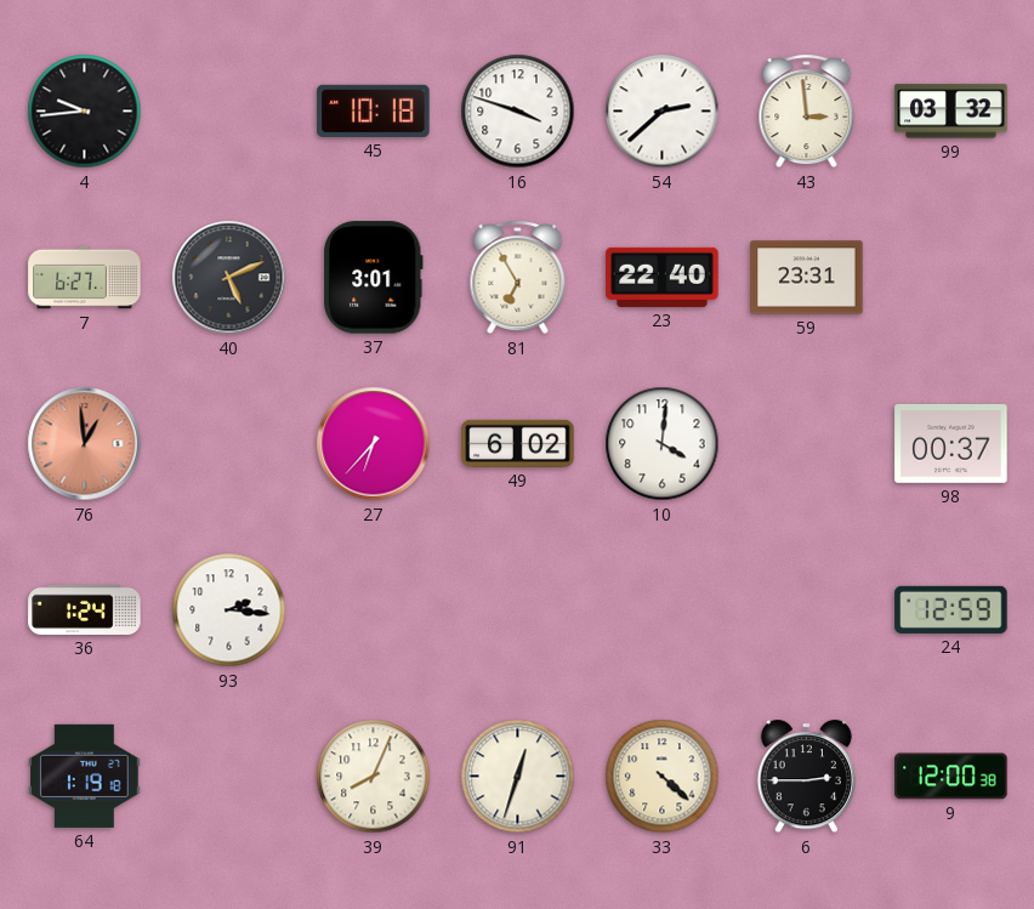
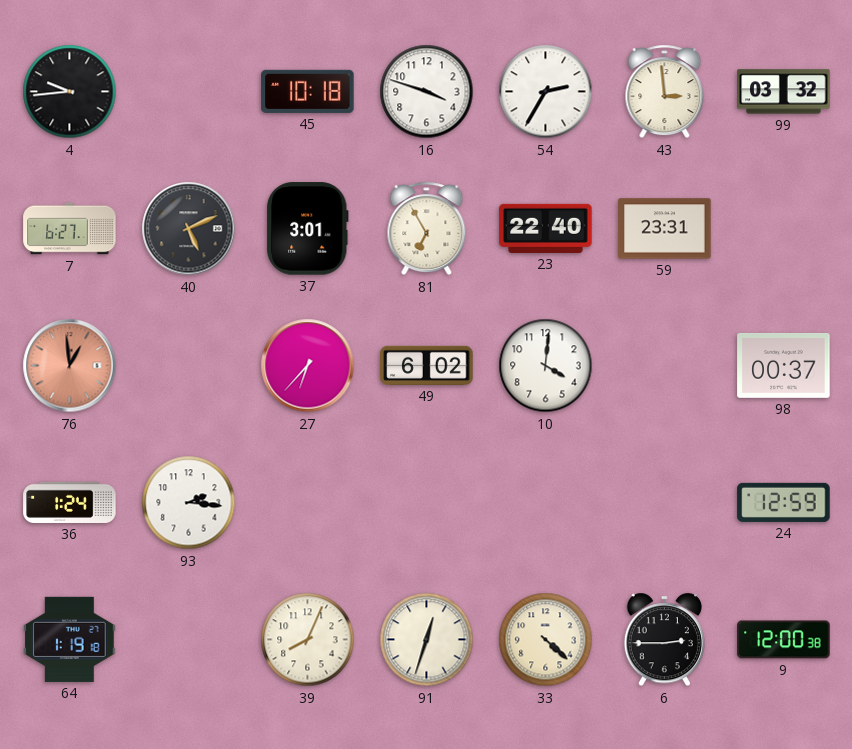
54: 2:38 -> 2:35
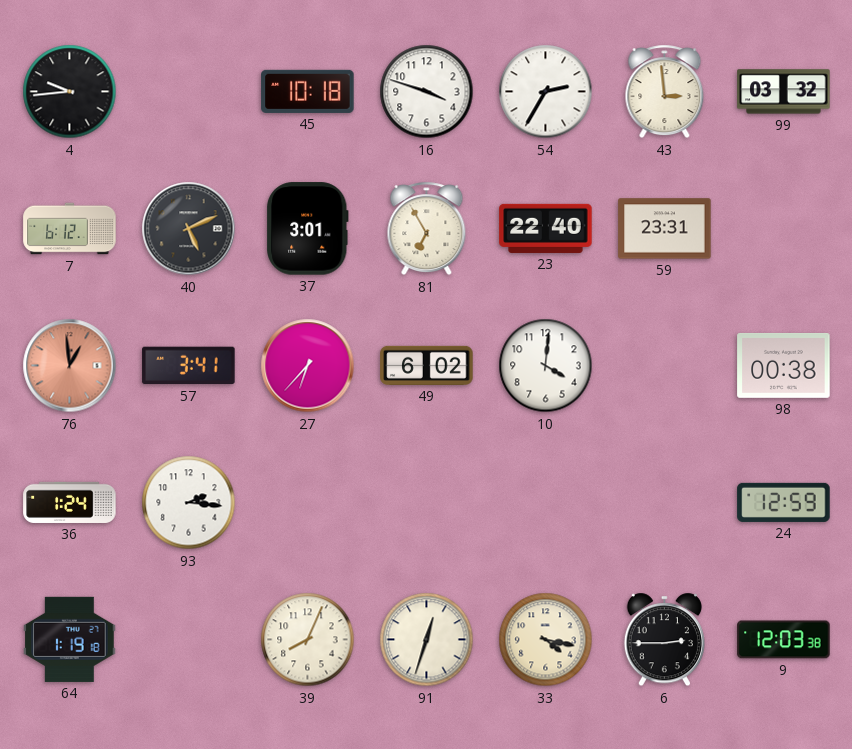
7: 6:27 -> 6:12
57: none -> 3:41
98: 00:37 -> 00:38
33: 4:22 -> 4:17
9: 12:00 -> 12:03
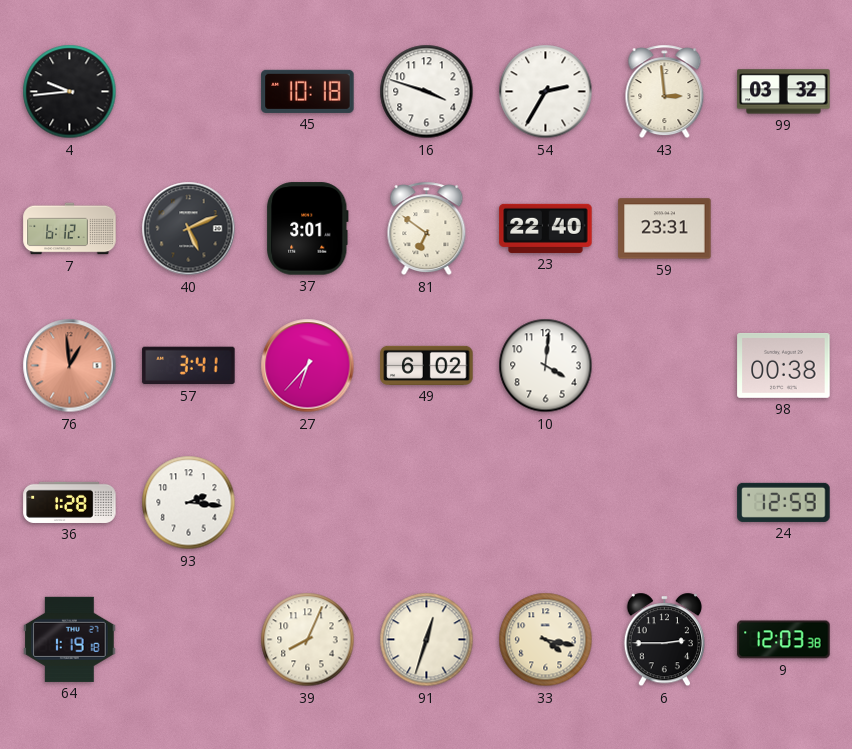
81: 6:55 -> 6:51
36: 1:24 -> 1:28
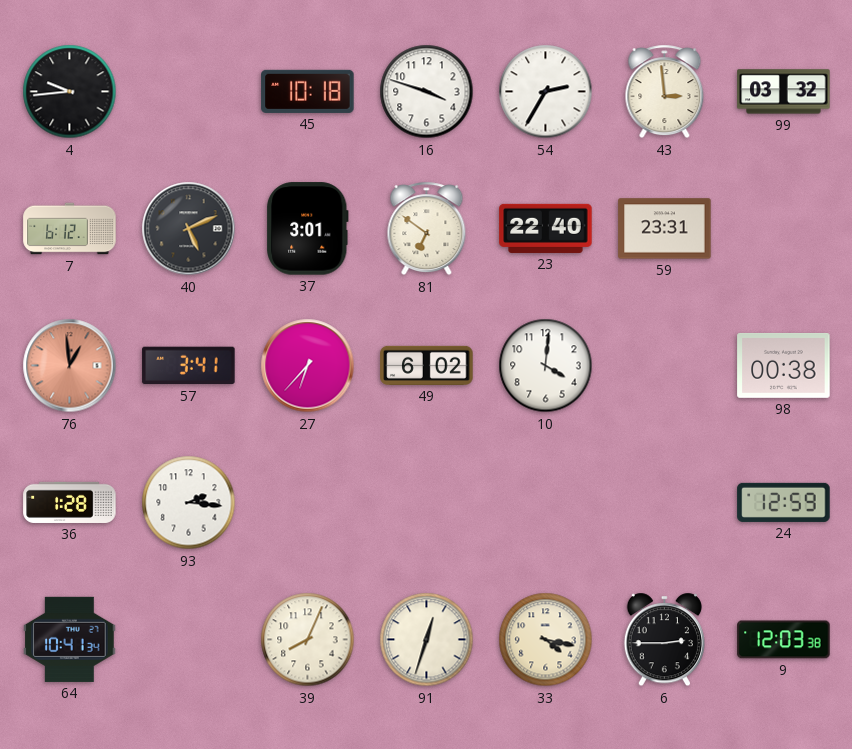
64: 1:19 -> 10:41
